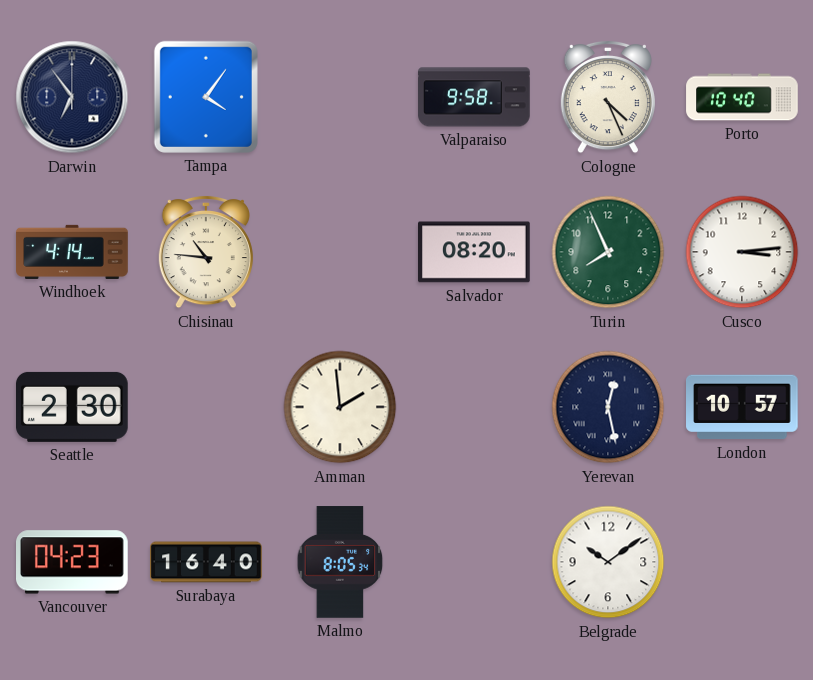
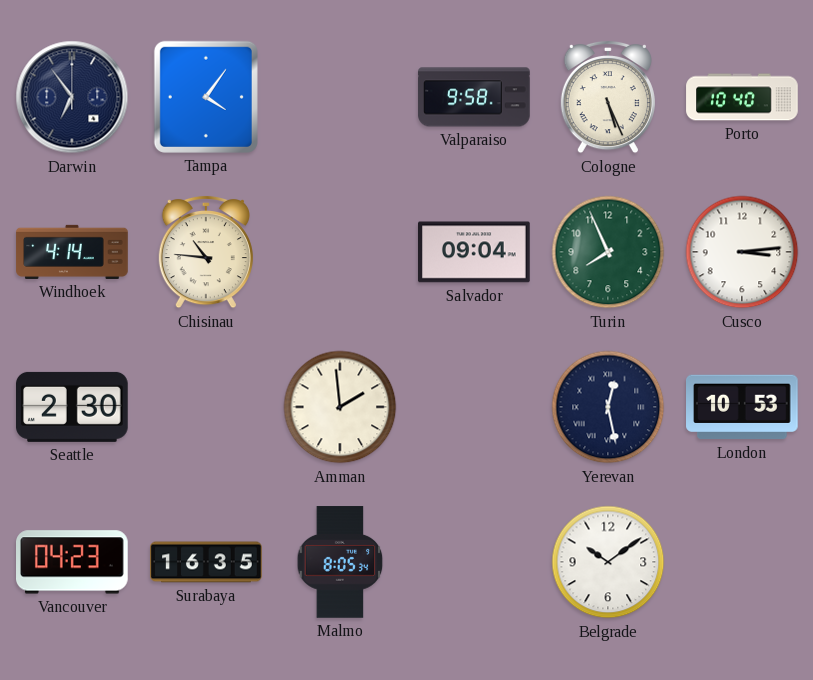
Cologne: 4:26 -> 5:26
Salvador: 08:20 -> 09:04
London: 10:57 -> 10:53
Surabaya: 16:40 -> 16:35
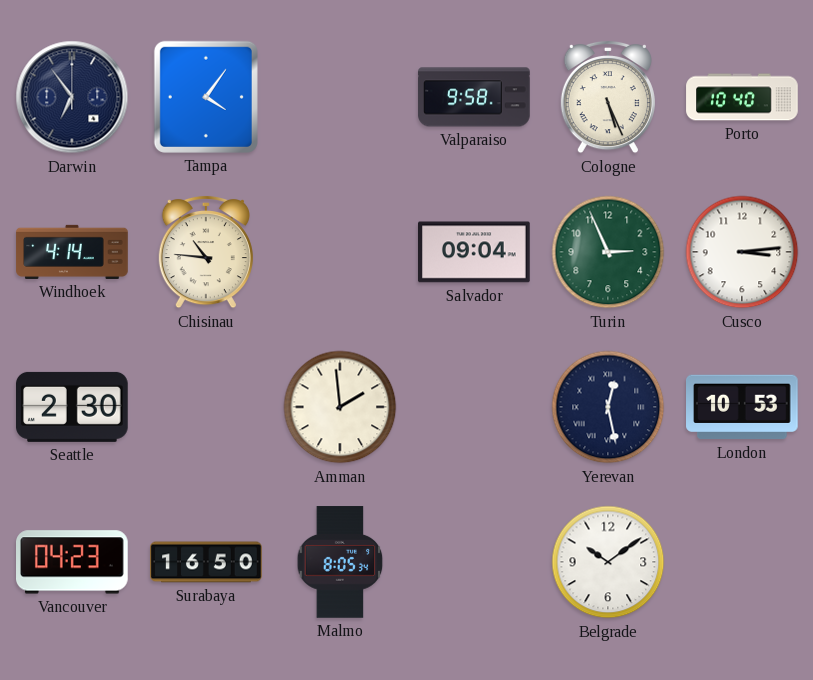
Turin: 7:56 -> 2:56
Surabaya: 16:35 -> 16:50
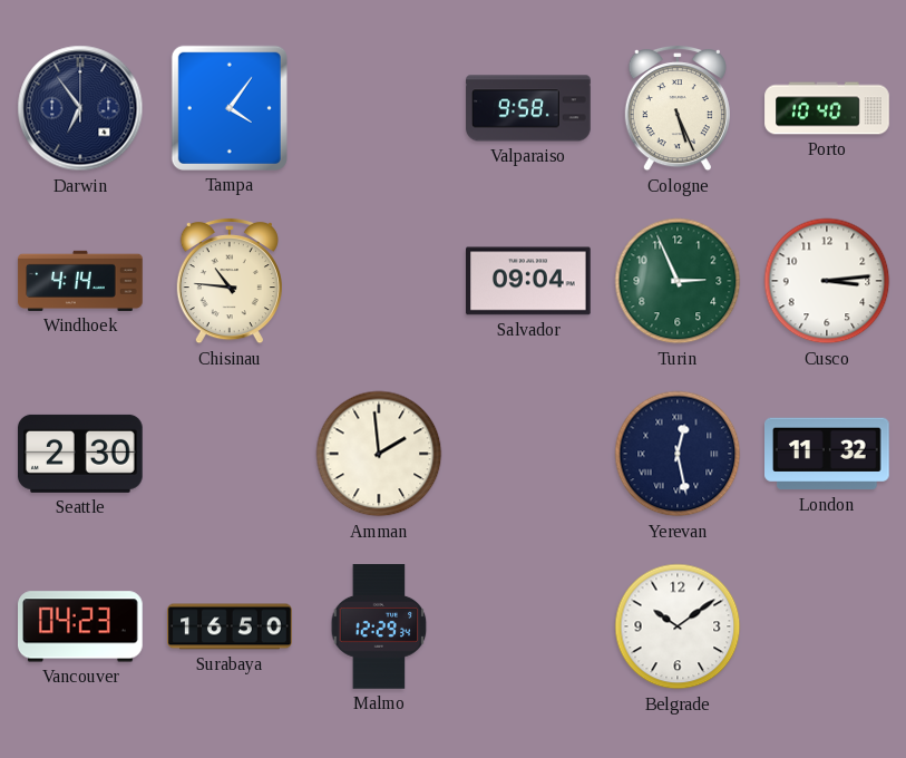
London: 10:53 -> 11:32
Malmo: 8:05 -> 12:29
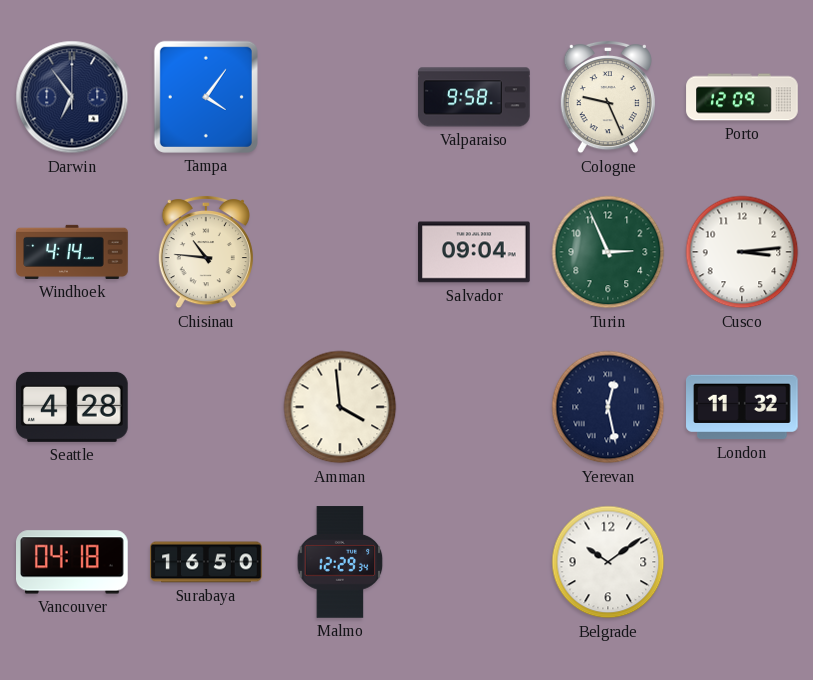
Cologne: 5:26 -> 9:26
Porto: 10:40 -> 12:09
Seattle: 2:30 -> 4:28
Amman: 1:59 -> 3:59
Vancouver: 04:23 -> 04:18
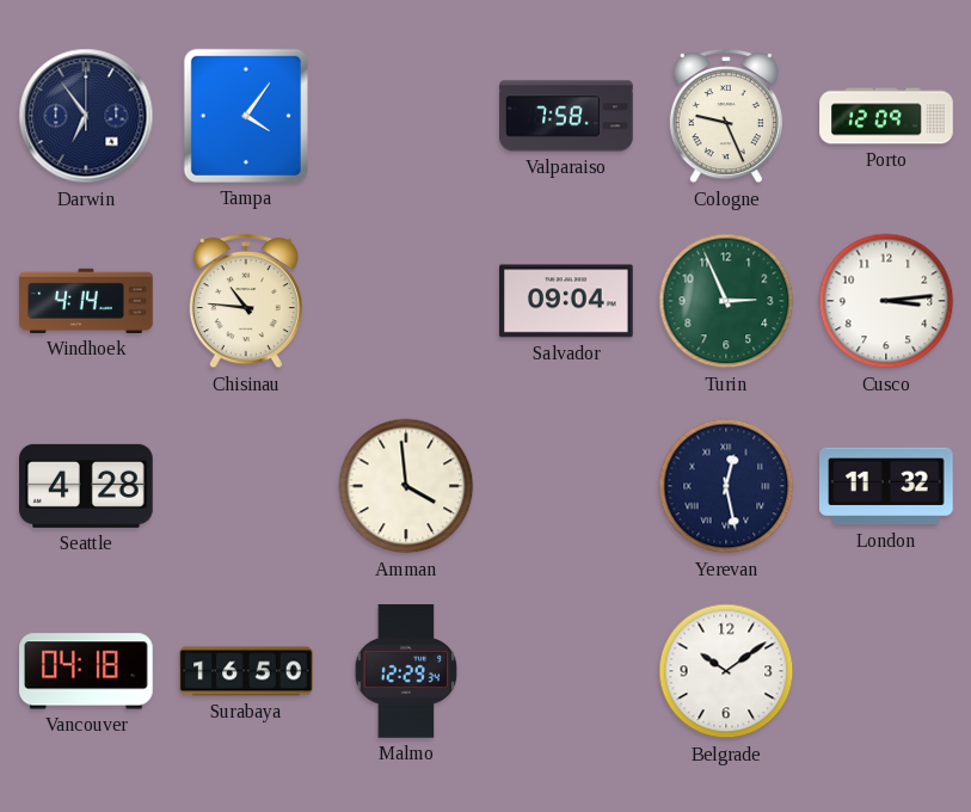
Valparaiso: 9:58 -> 7:58
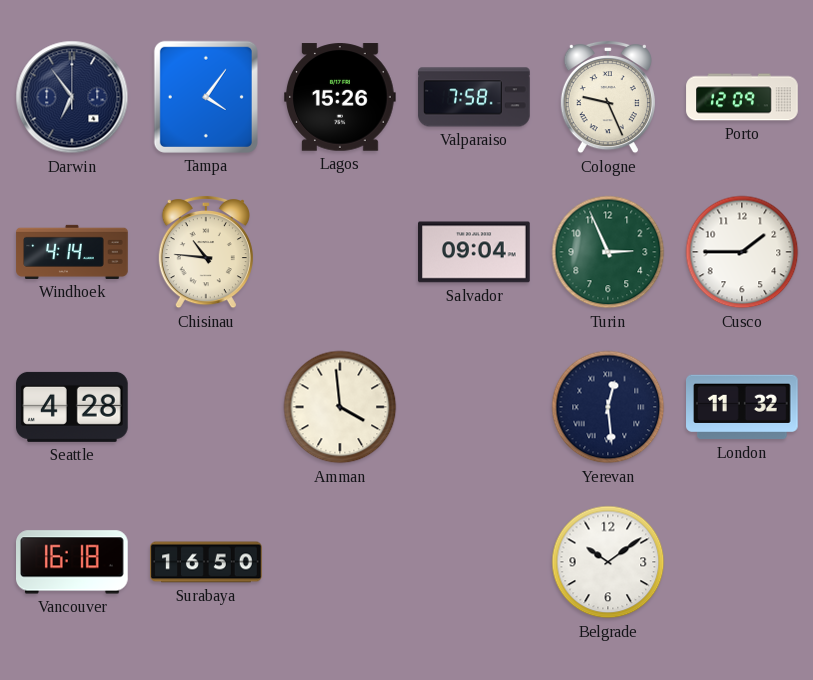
Lagos: none -> 15:26
Cusco: 3:14 -> 1:45
Yerevan: 12:28 -> 12:29
Vancouver: 04:18 -> 16:18
Malmo: 12:29 -> none
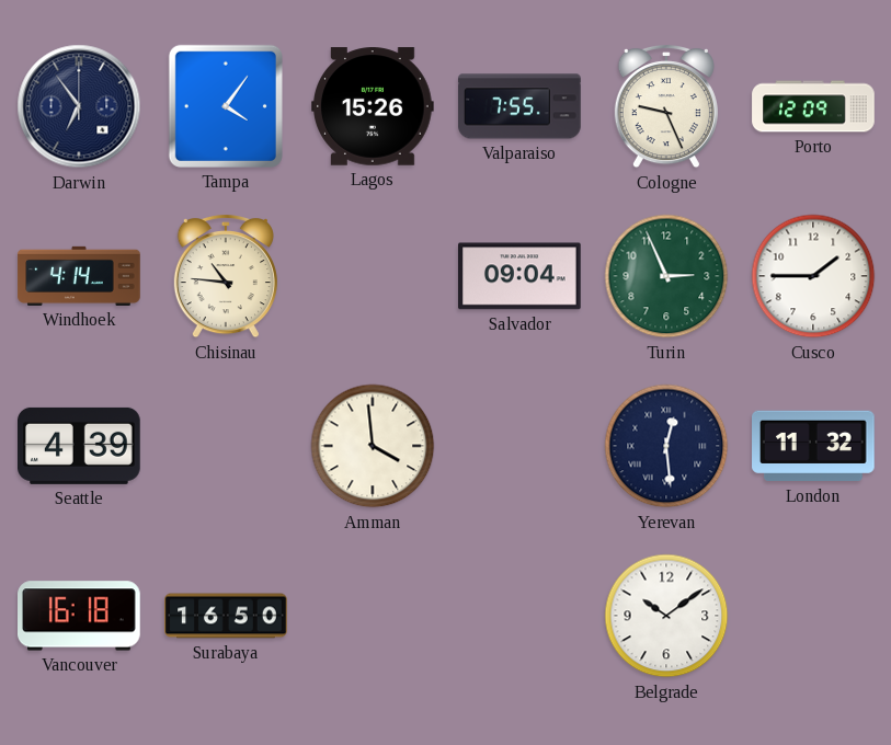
Valparaiso: 7:58 -> 7:55
Seattle: 4:28 -> 4:39
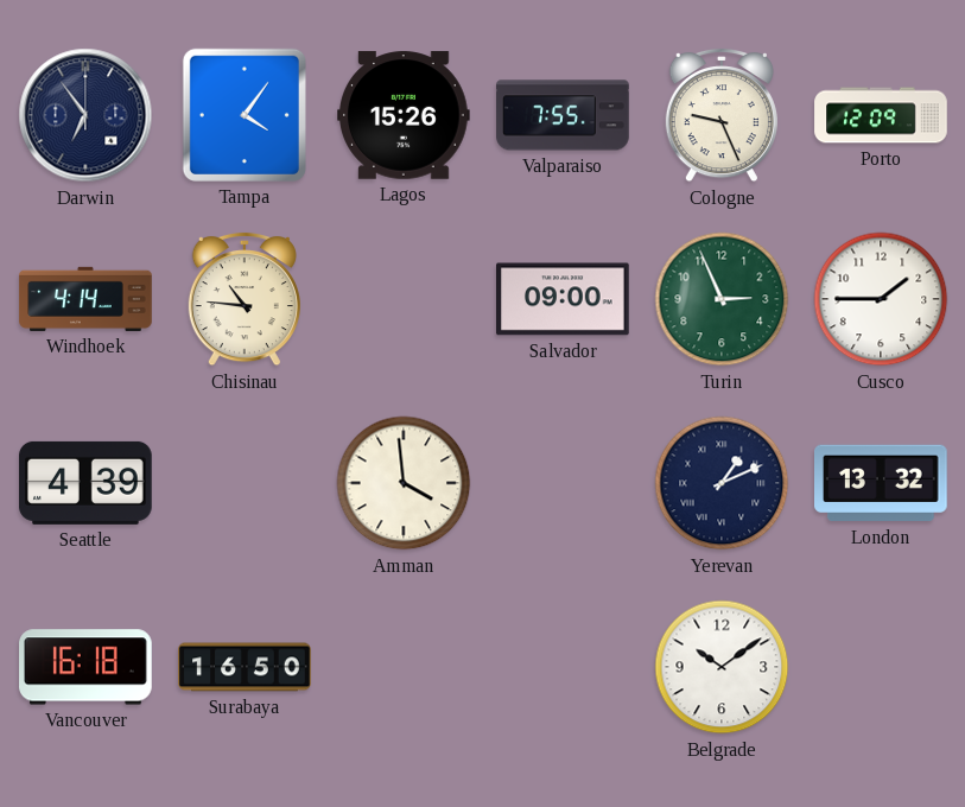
Salvador: 09:04 -> 09:00
Yerevan: 12:29 -> 1:11
London: 11:32 -> 13:32
